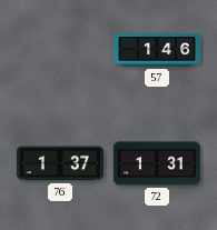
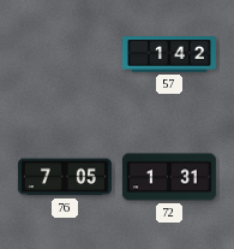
57: 1:46 -> 1:42
76: 1:37 -> 7:05
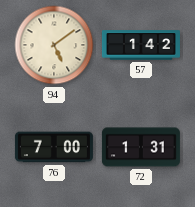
94: none -> 5:09
76: 7:05 -> 7:00
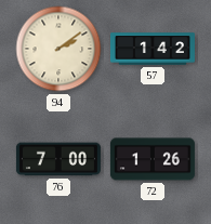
94: 5:09 -> 2:09
72: 1:31 -> 1:26
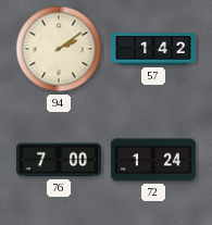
72: 1:26 -> 1:24
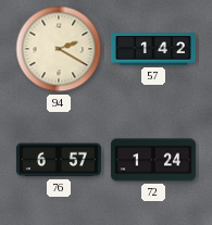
94: 2:09 -> 2:20
76: 7:00 -> 6:57
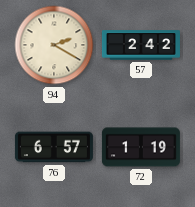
57: 1:42 -> 2:42
72: 1:24 -> 1:19
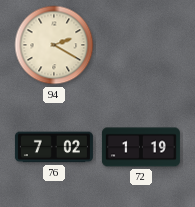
57: 2:42 -> none
76: 6:57 -> 7:02
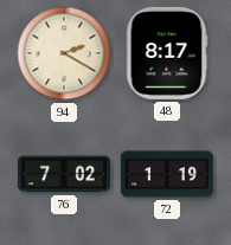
48: none -> 8:17
